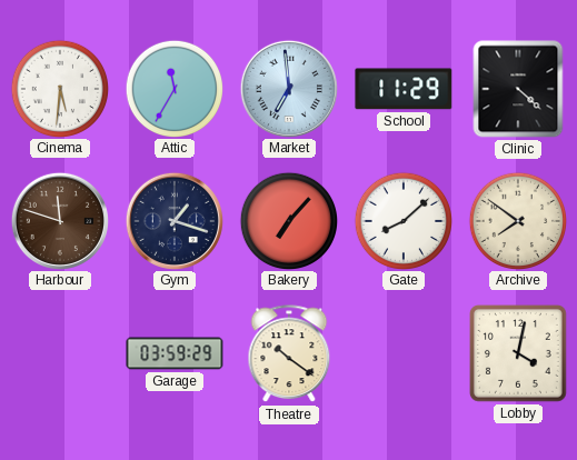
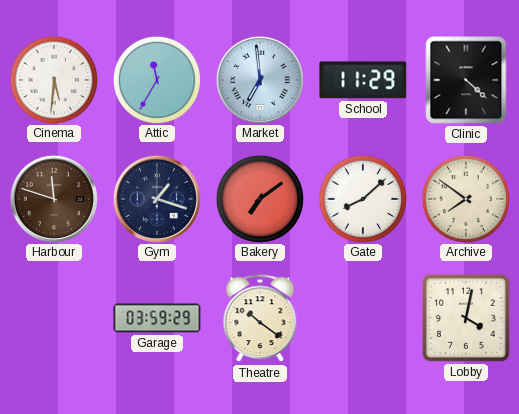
Bakery: 7:07 -> 7:09
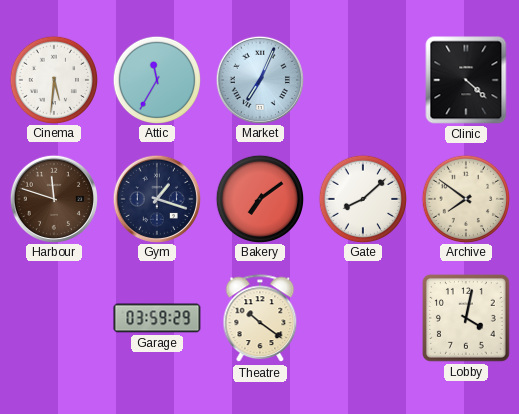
Market: 6:59 -> 7:04
School: 11:29 -> none
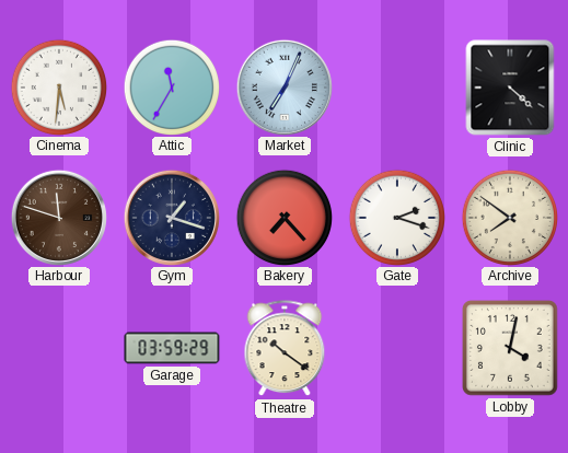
Bakery: 7:09 -> 7:23
Gate: 8:08 -> 2:18
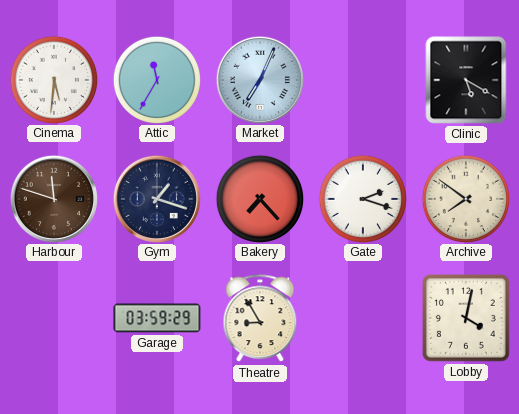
Clinic: 4:22 -> 5:20
Theatre: 10:21 -> 8:55
